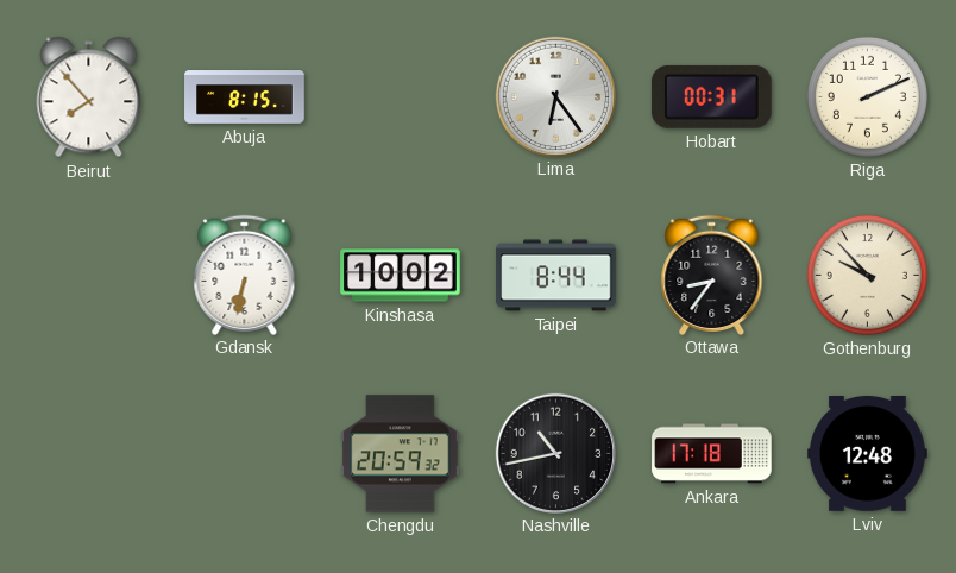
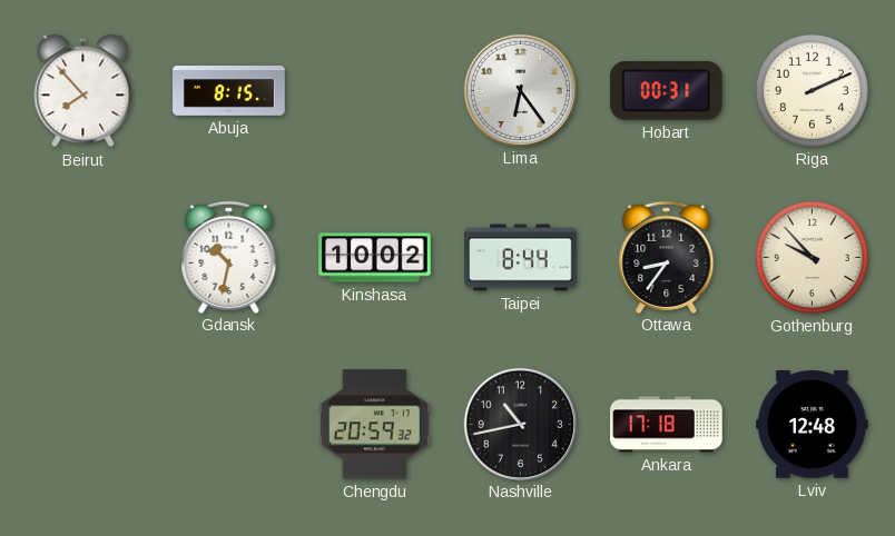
Gdansk: 6:32 -> 10:32
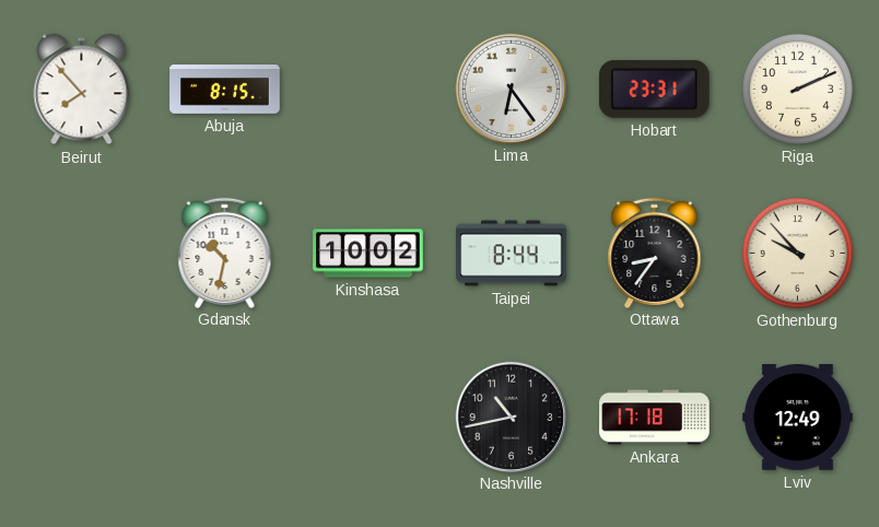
Hobart: 00:31 -> 23:31
Chengdu: 20:59 -> none
Lviv: 12:48 -> 12:49
